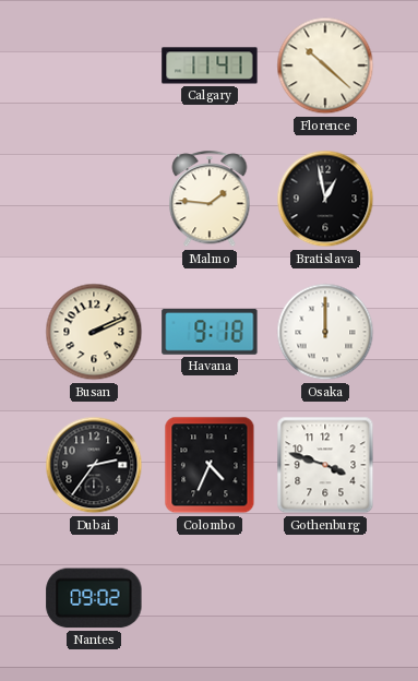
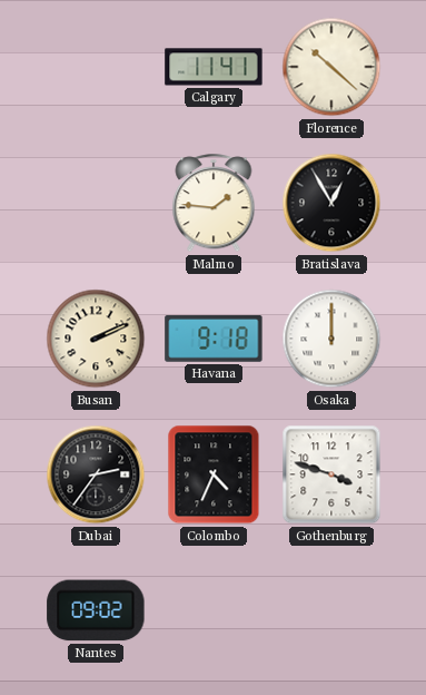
Bratislava: 12:58 -> 12:55
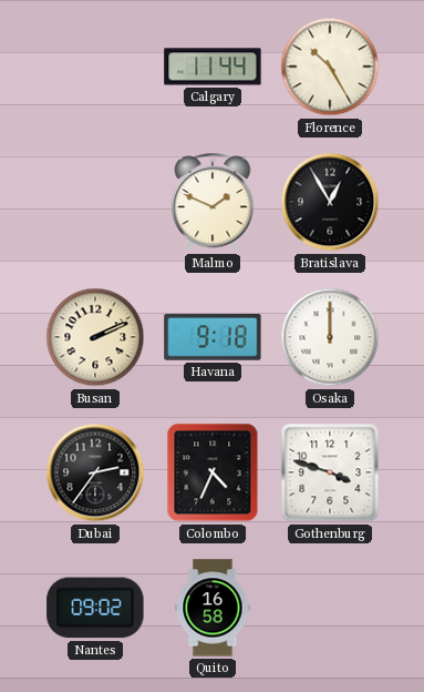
Calgary: 11:41 -> 11:44
Florence: 10:22 -> 10:25
Malmo: 1:46 -> 1:49
Quito: none -> 16:58
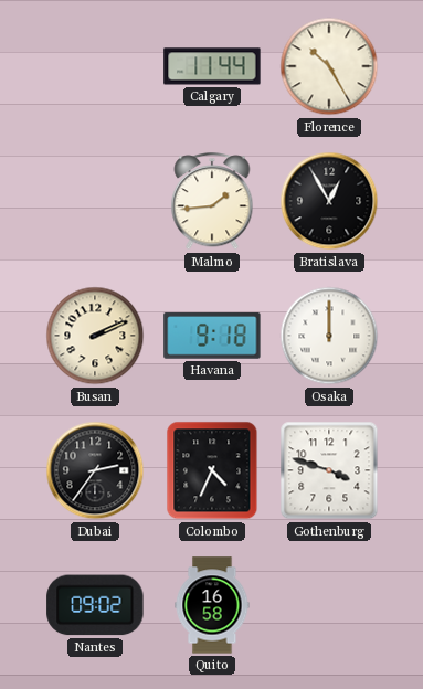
Malmo: 1:49 -> 1:44
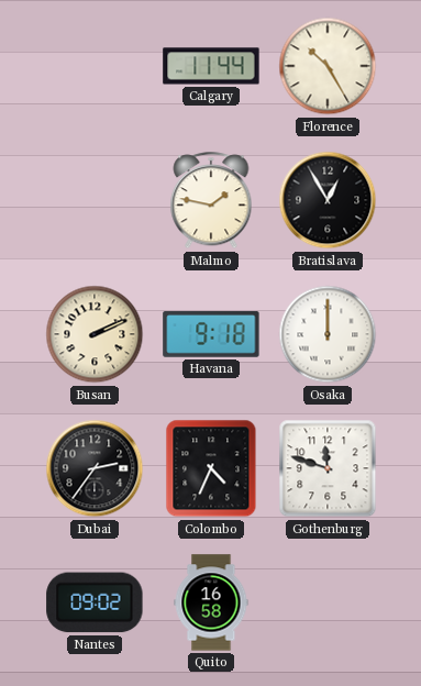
Malmo: 1:44 -> 1:47
Gothenburg: 3:48 -> 11:48
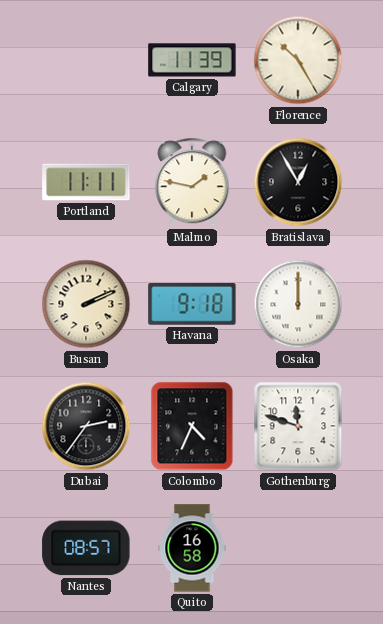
Calgary: 11:44 -> 11:39
Portland: none -> 11:11
Nantes: 09:02 -> 08:57
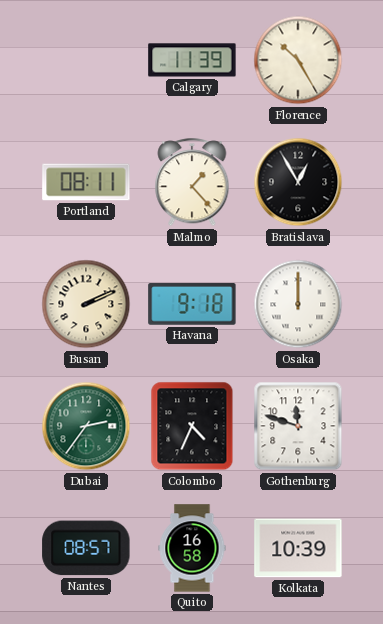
Portland: 11:11 -> 08:11
Malmo: 1:47 -> 1:23
Dubai dial: black -> green
Kolkata: none -> 10:39
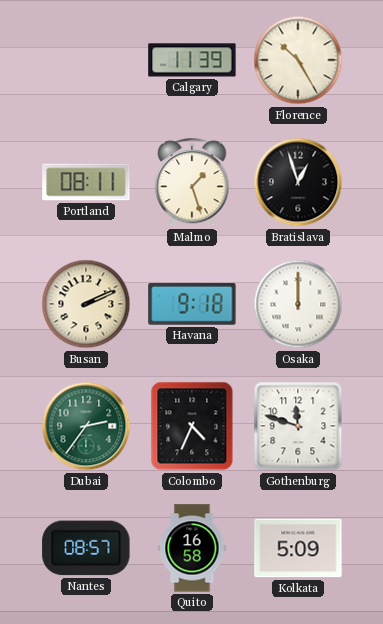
Malmo: 1:23 -> 1:27
Bratislava: 12:55 -> 12:57
Kolkata: 10:39 -> 5:09
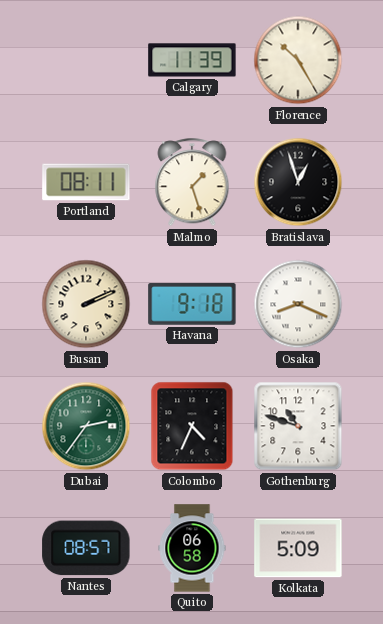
Osaka: 12:00 -> 8:19
Gothenburg: 11:48 -> 10:48
Quito: 16:58 -> 06:58
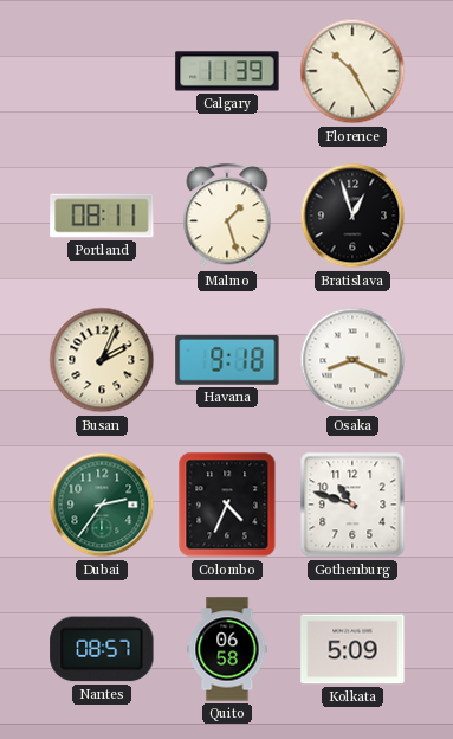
Busan: 2:11 -> 2:04
